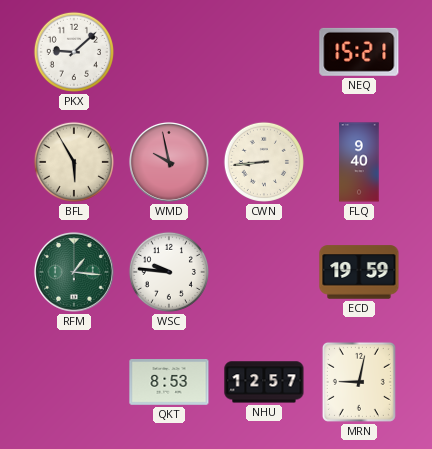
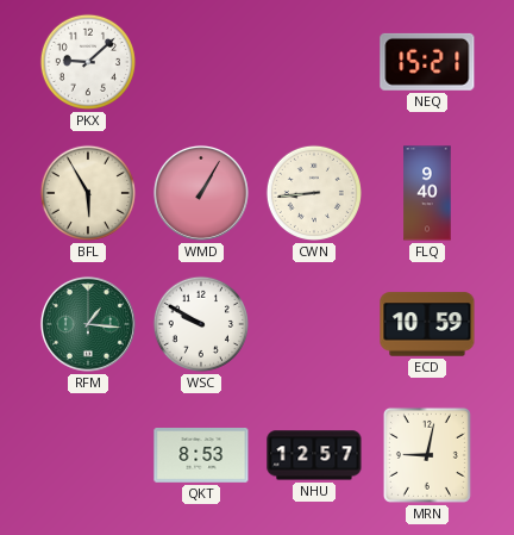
WMD: 9:58 -> 1:05
WSC: 9:46 -> 9:50
ECD: 19:59 -> 10:59
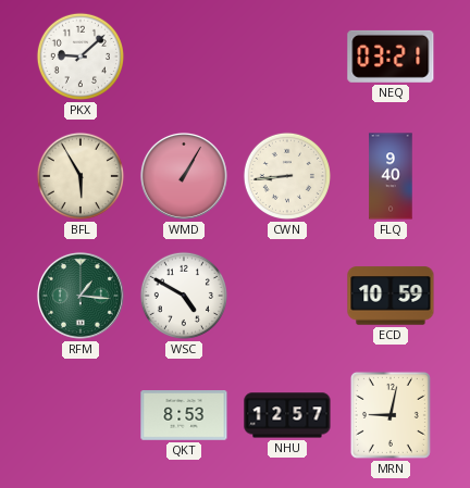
NEQ: 15:21 -> 03:21
WSC: 9:50 -> 4:50
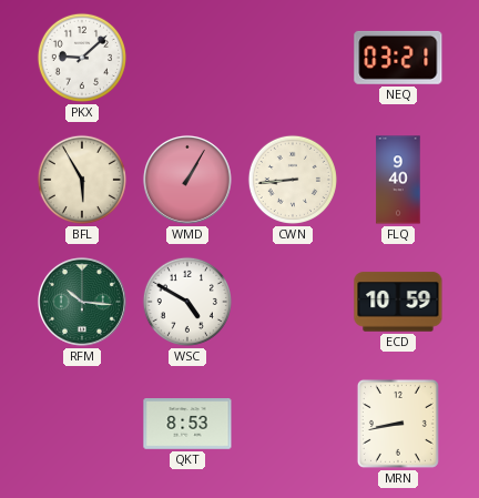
RFM: 1:16 -> 10:16
NHU: 12:57 -> none
MRN: 9:02 -> 8:43
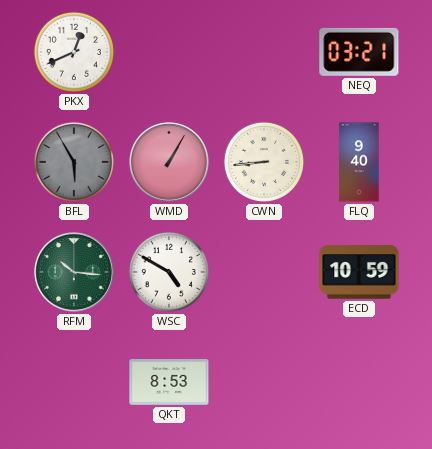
PKX: 9:08 -> 12:41
BFL dial: cream -> grey
MRN: 8:43 -> none
